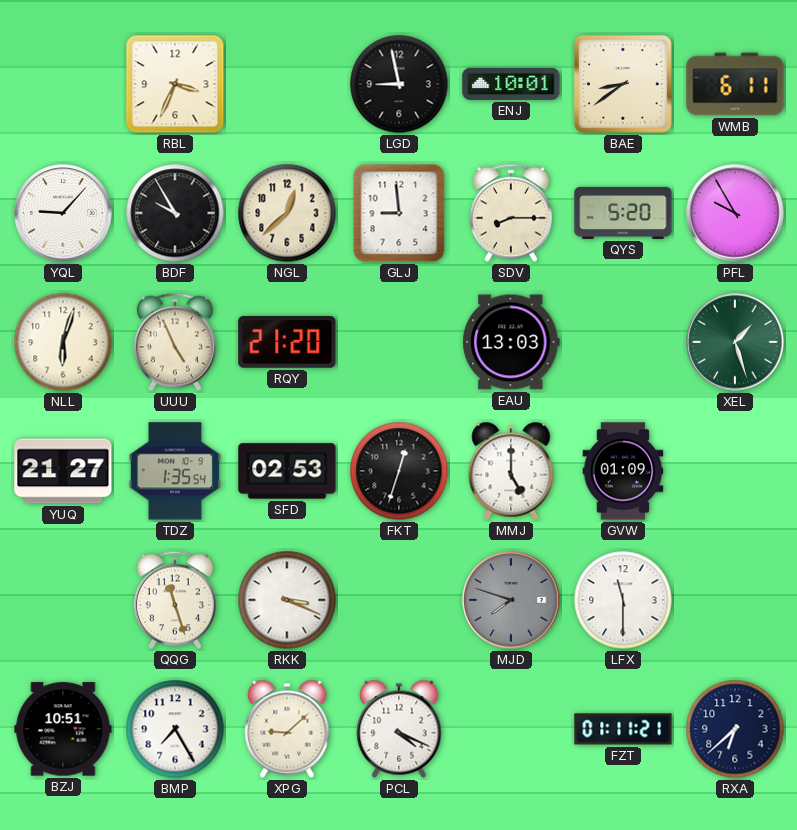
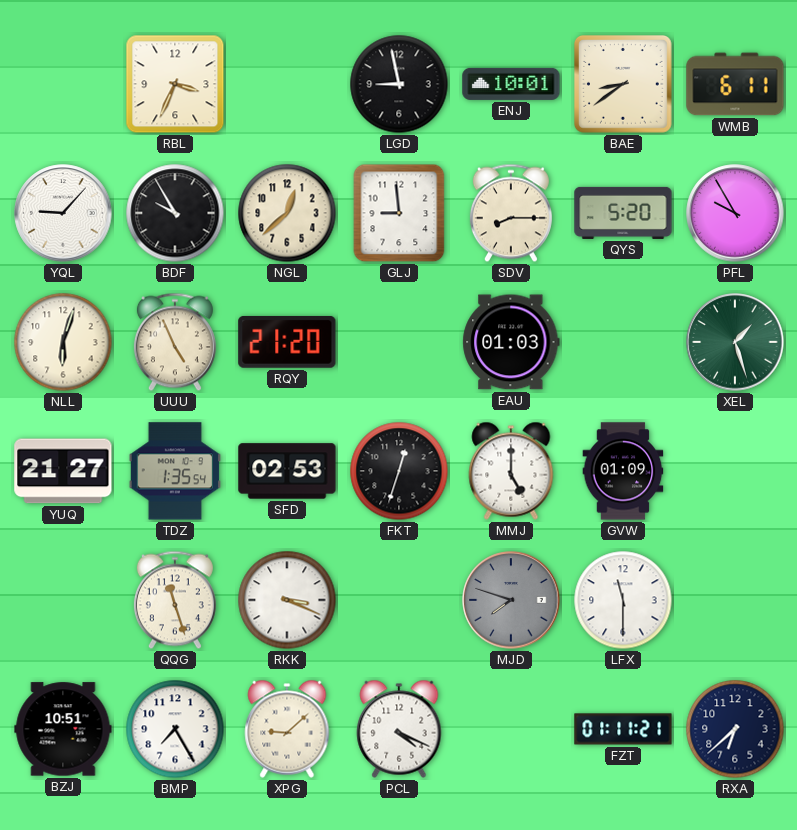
EAU: 13:03 -> 01:03
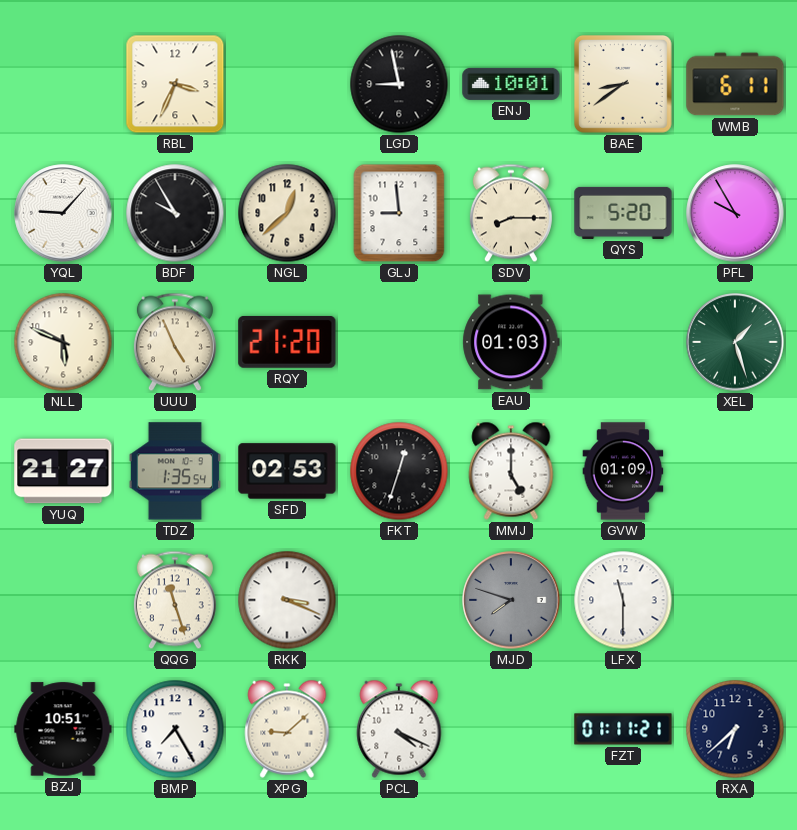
NLL: 6:03 -> 5:49
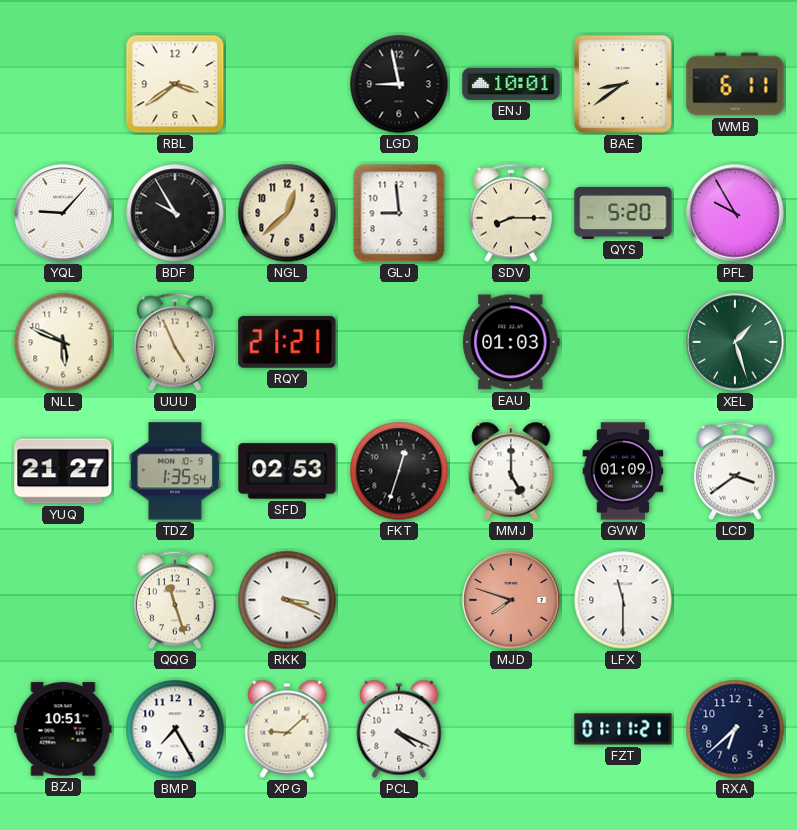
RBL: 3:34 -> 3:39
RQY: 21:20 -> 21:21
LCD: none -> 3:39
MJD dial: grey -> salmon
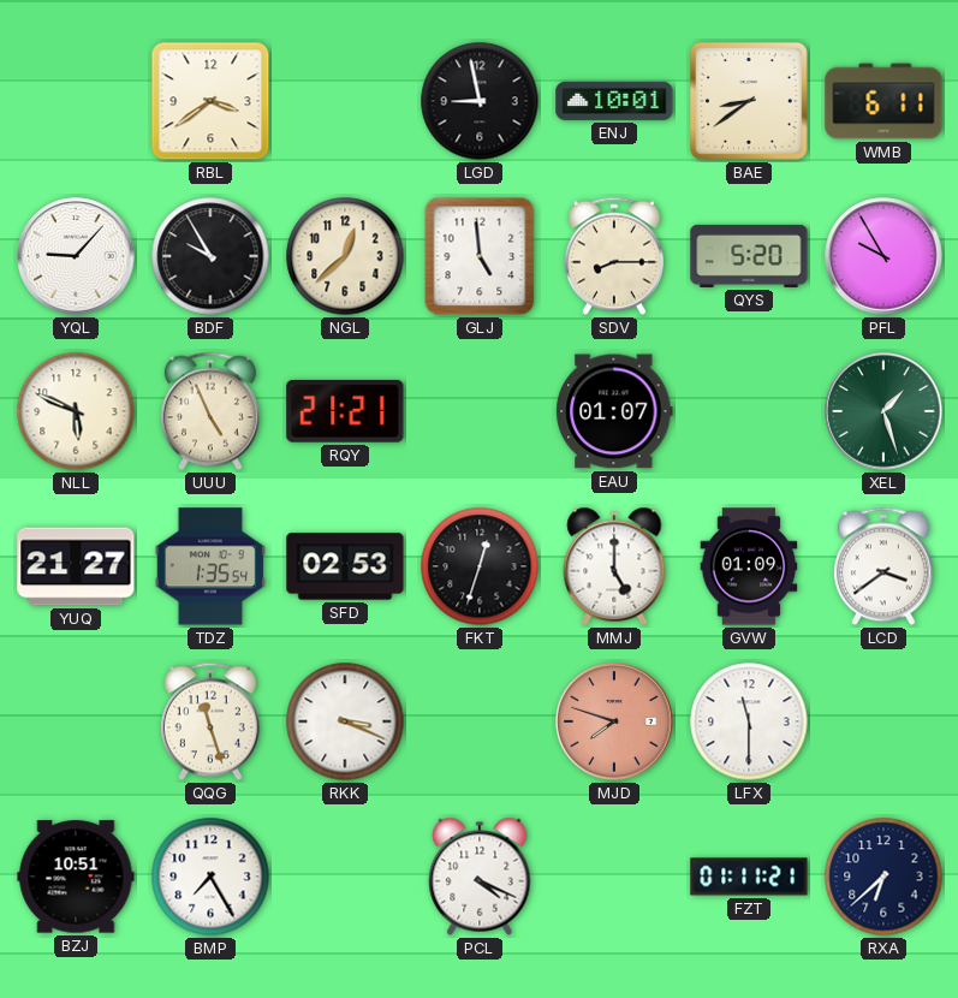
GLJ: 8:59 -> 4:59
EAU: 01:03 -> 01:07
XPG: 9:08 -> none
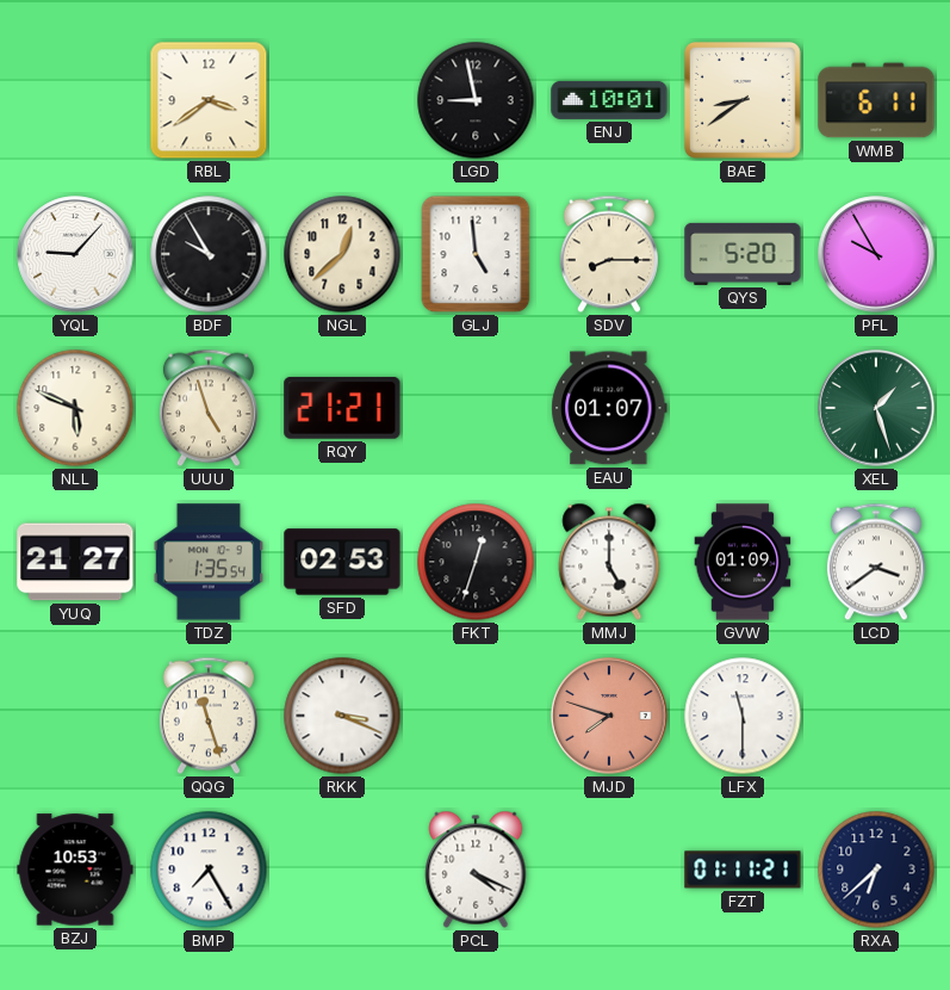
UUU: 4:56 -> 4:57
BZJ: 10:51 -> 10:53
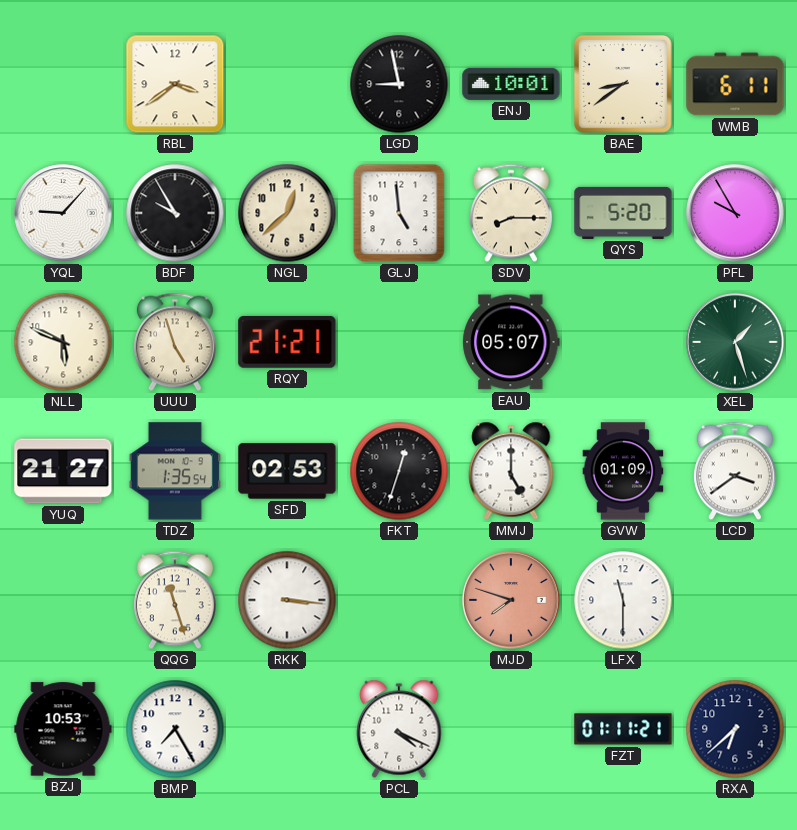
EAU: 01:07 -> 05:07
RKK: 3:19 -> 3:16
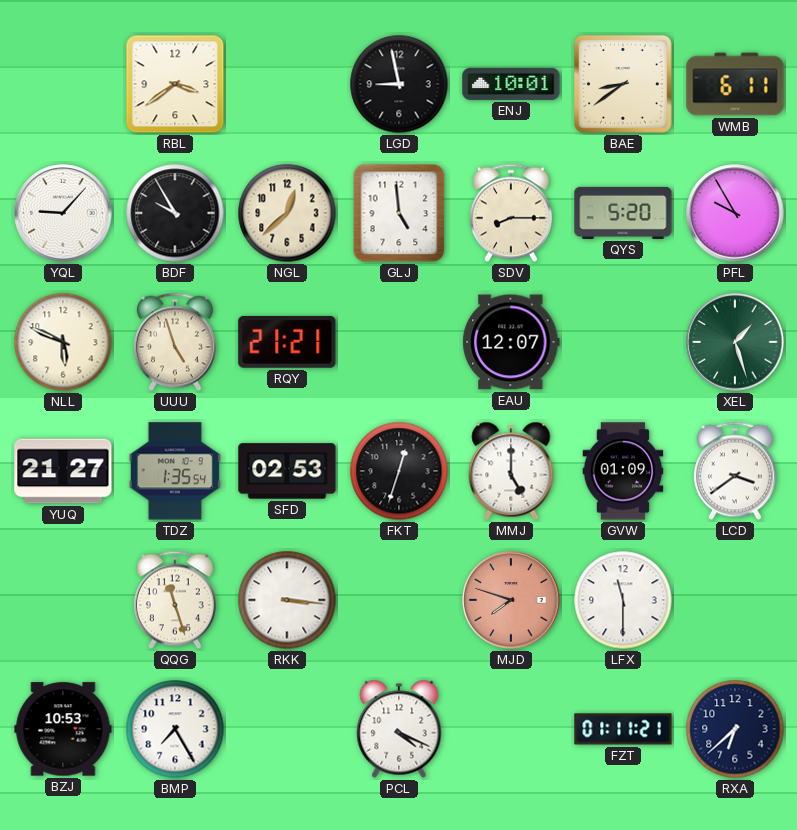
EAU: 05:07 -> 12:07
